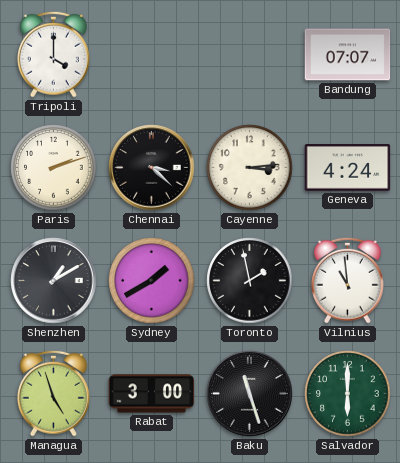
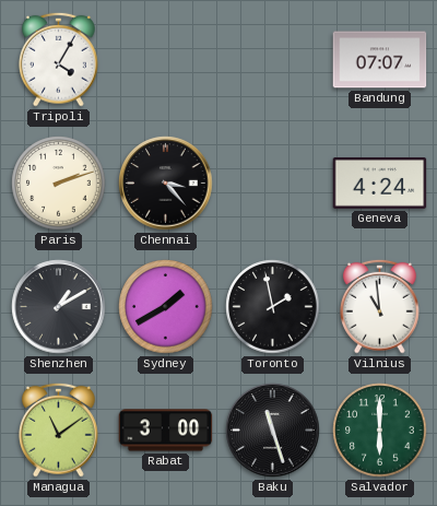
Tripoli: 4:00 -> 4:05
Chennai: 3:22 -> 3:23
Cayenne: 3:14 -> none
Managua: 4:57 -> 11:09
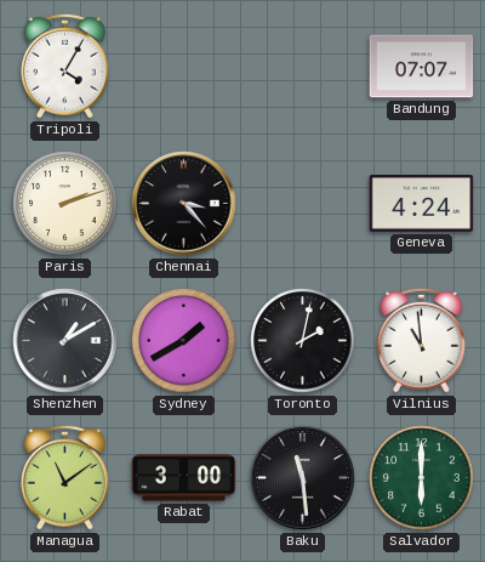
Toronto: 1:58 -> 2:02
Baku: 11:27 -> 11:29
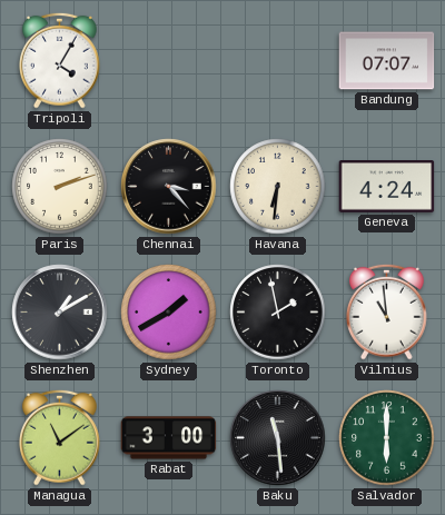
Havana: none -> 6:31
Toronto: 2:02 -> 1:58
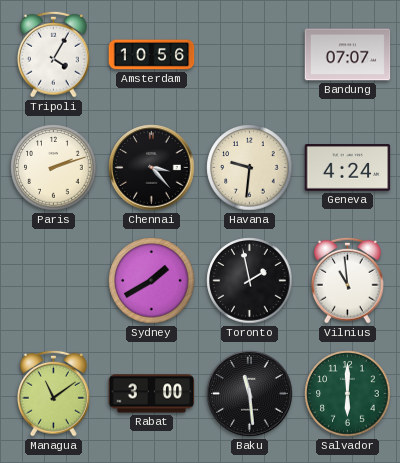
Amsterdam: none -> 10:56
Havana: 6:31 -> 9:31
Shenzhen: 1:10 -> none
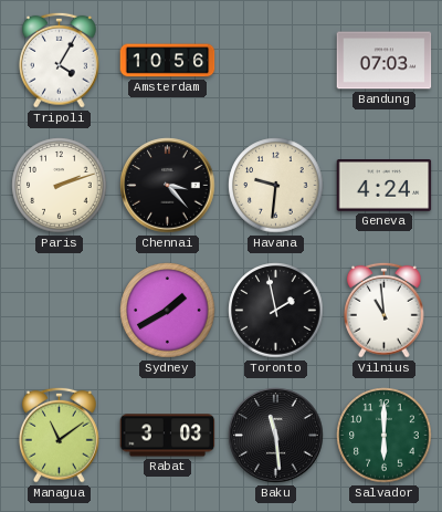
Bandung: 07:07 -> 07:03
Rabat: 3:00 -> 3:03
